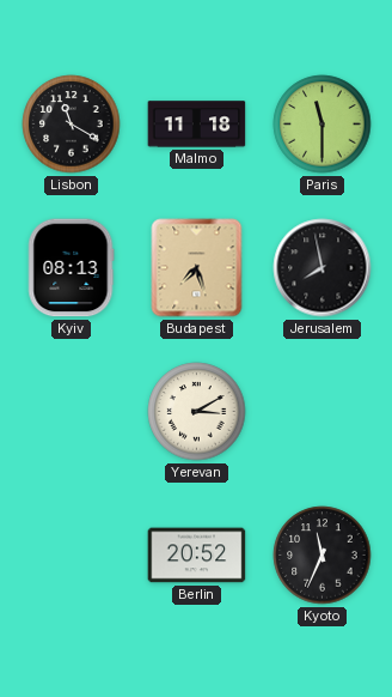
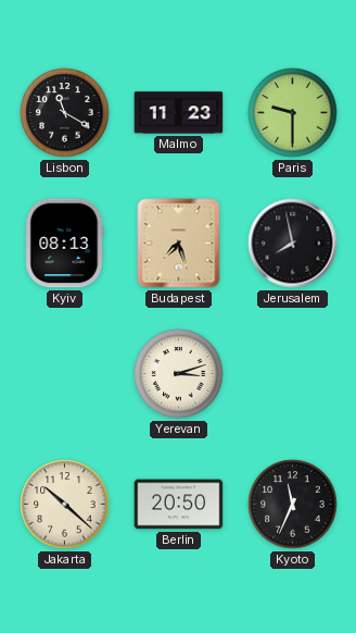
Malmo: 11:18 -> 11:23
Paris: 11:30 -> 9:30
Yerevan: 3:10 -> 3:12
Jakarta: none -> 10:22
Berlin: 20:52 -> 20:50
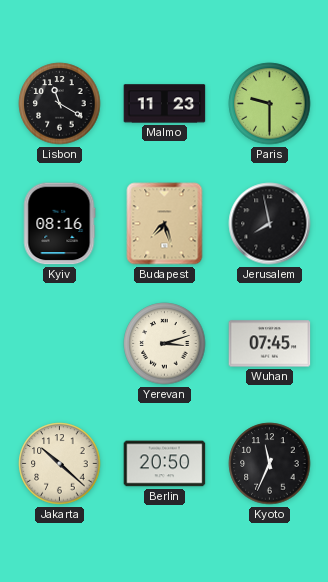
Kyiv: 08:13 -> 08:16
Wuhan: none -> 07:45
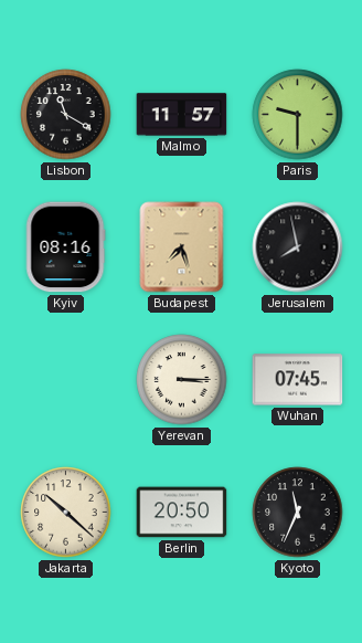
Malmo: 11:23 -> 11:57
Yerevan: 3:12 -> 3:15
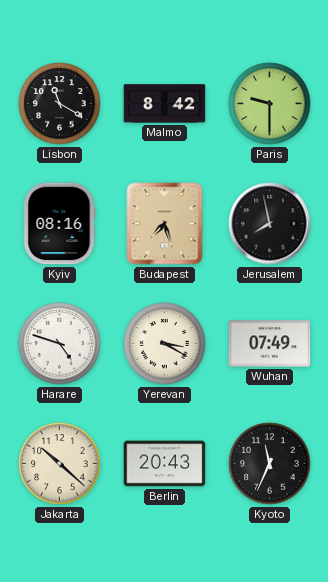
Malmo: 11:57 -> 8:42
Harare: none -> 4:48
Yerevan: 3:15 -> 3:20
Wuhan: 07:45 -> 07:49
Berlin: 20:50 -> 20:43
